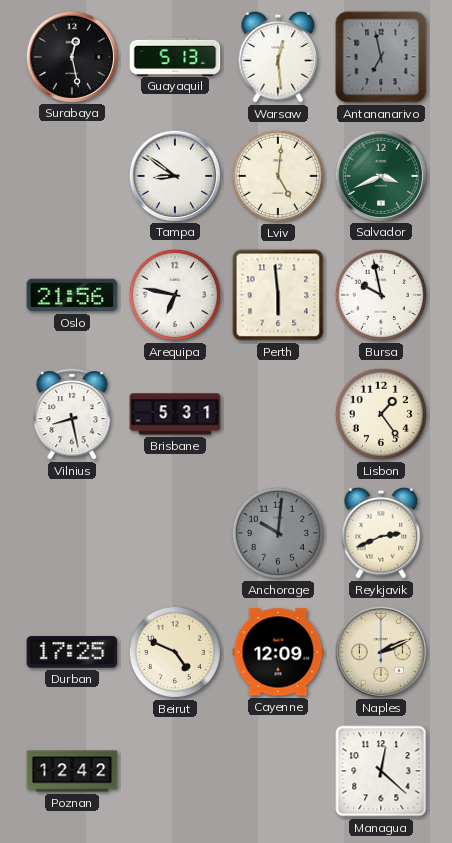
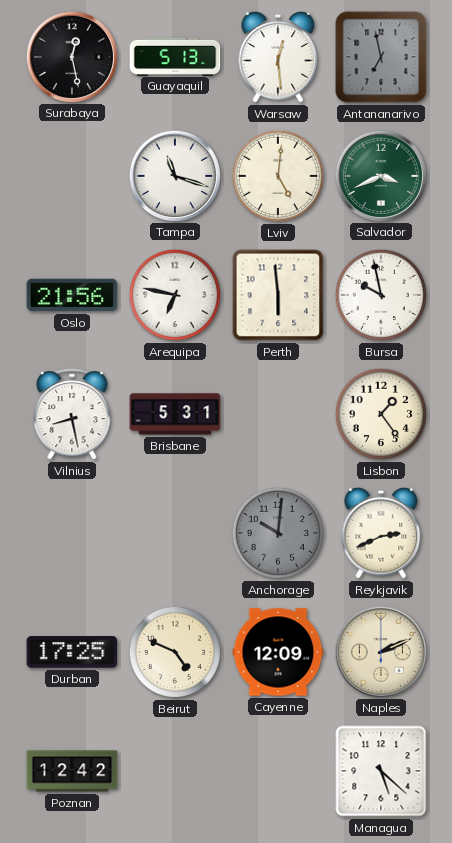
Tampa: 8:51 -> 11:18
Managua: 12:22 -> 5:22
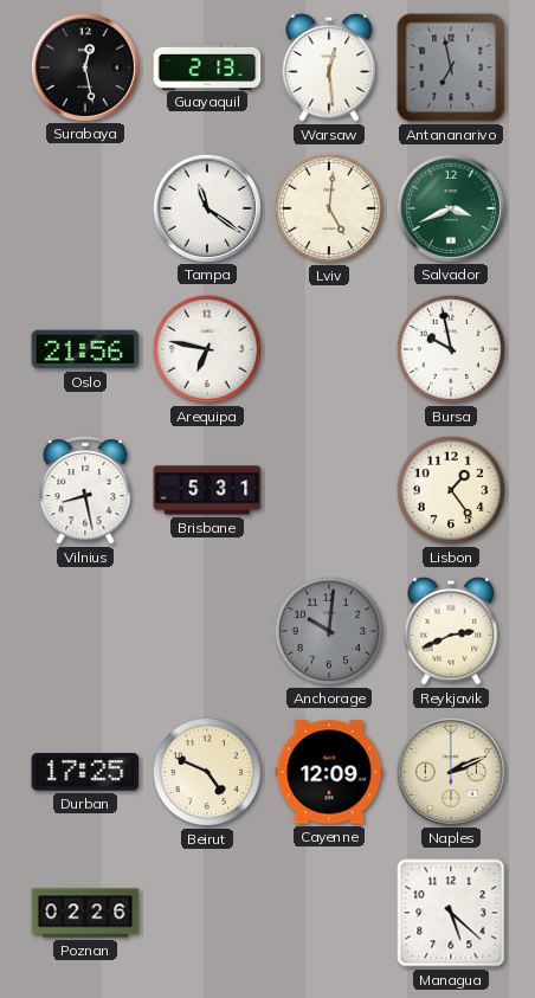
Guayaquil: 5:13 -> 2:13
Tampa: 11:18 -> 11:21
Perth: 5:59 -> none
Poznan: 12:42 -> 02:26
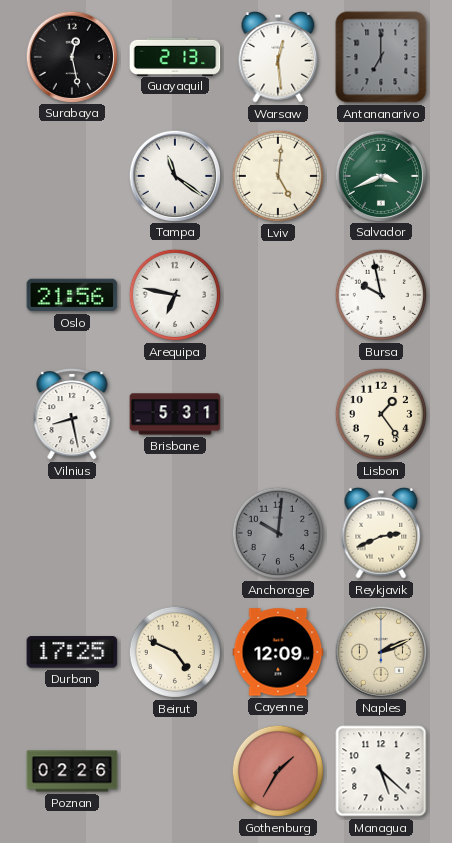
Antananarivo: 6:58 -> 7:00
Gothenburg: none -> 1:35
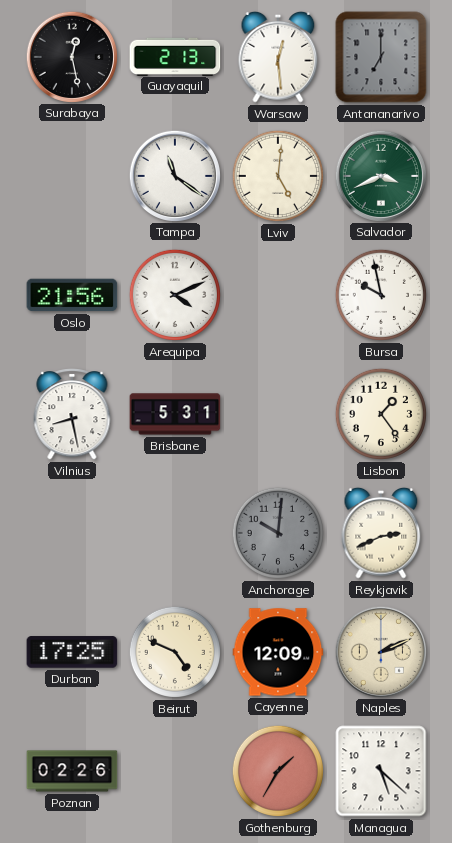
Arequipa: 6:47 -> 4:11
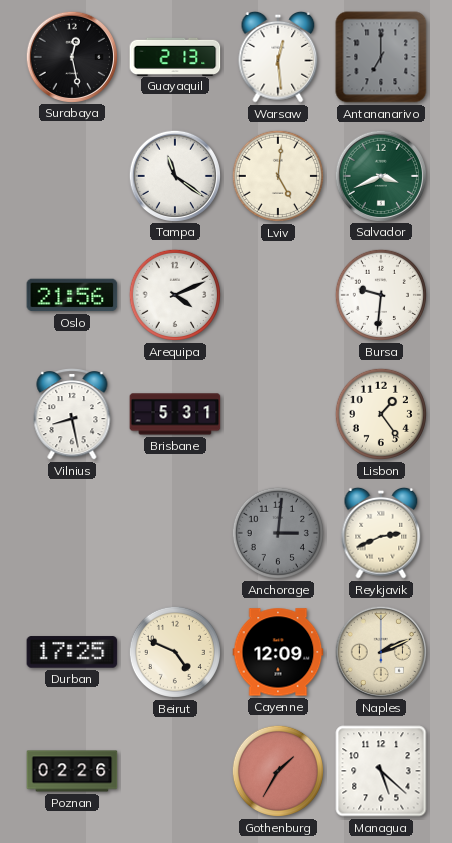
Bursa: 9:58 -> 9:31
Anchorage: 10:01 -> 3:01
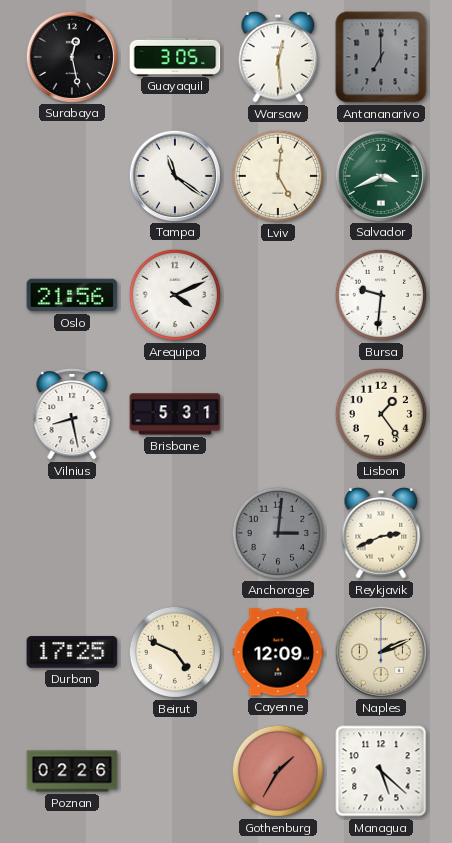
Guayaquil: 2:13 -> 3:05
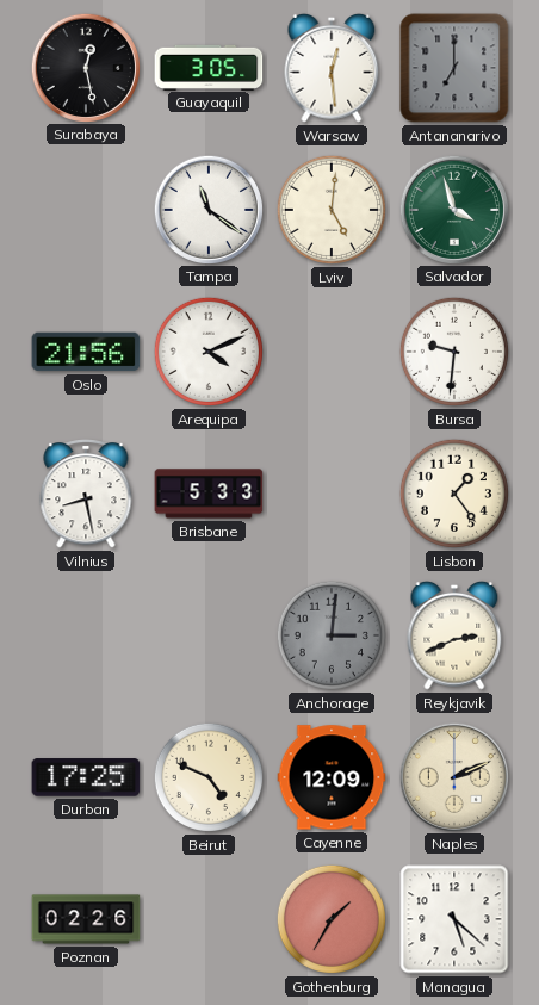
Salvador: 3:41 -> 3:57
Brisbane: 5:31 -> 5:33
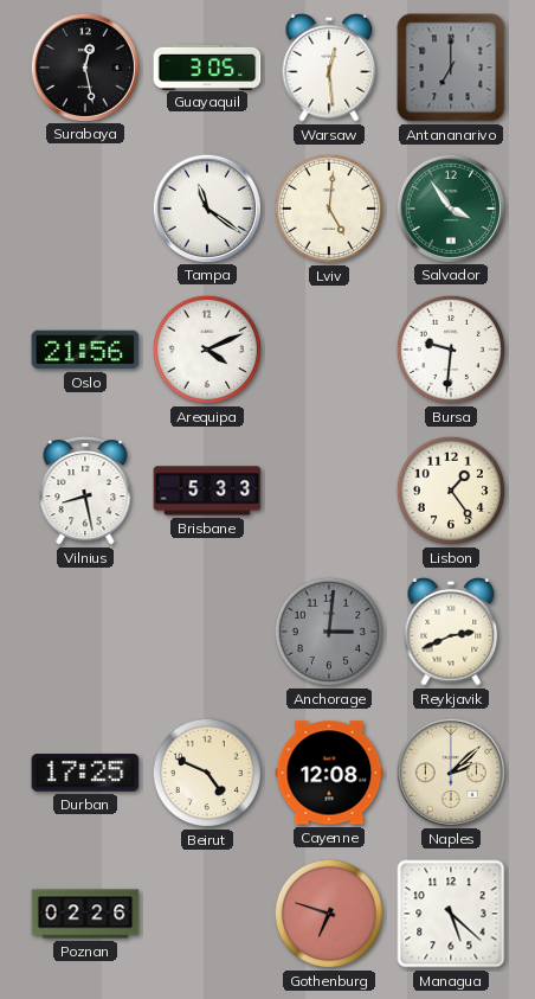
Salvador: 3:57 -> 3:54
Cayenne: 12:09 -> 12:08
Naples: 2:11 -> 2:08
Gothenburg: 1:35 -> 6:48
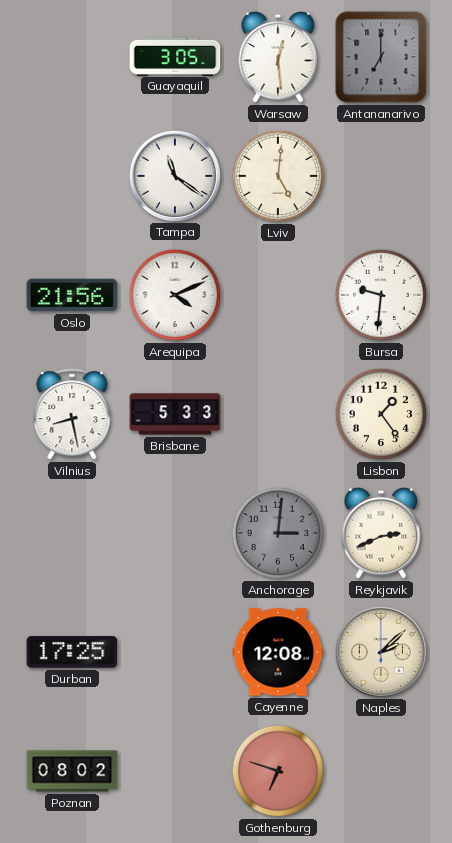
Surabaya: 12:28 -> none
Salvador: 3:54 -> none
Beirut: 4:49 -> none
Poznan: 02:26 -> 08:02
Managua: 5:22 -> none
